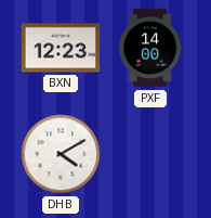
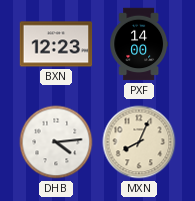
DHB: 4:10 -> 4:14
MXN: none -> 8:04
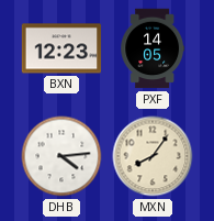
PXF: 14:00 -> 14:05
MXN: 8:04 -> 8:06
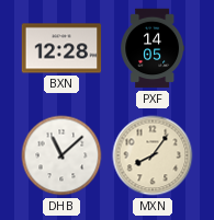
BXN: 12:23 -> 12:28
DHB: 4:14 -> 11:08
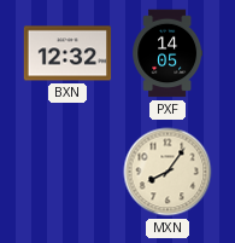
BXN: 12:28 -> 12:32
DHB: 11:08 -> none
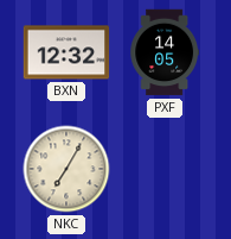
NKC: none -> 7:05
MXN: 8:06 -> none
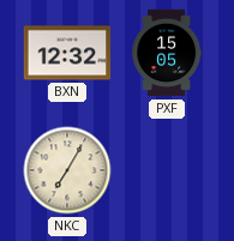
PXF: 14:05 -> 15:05
